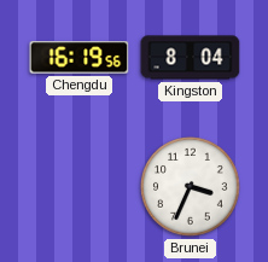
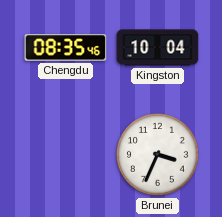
Chengdu: 16:19 -> 08:35
Kingston: 8:04 -> 10:04
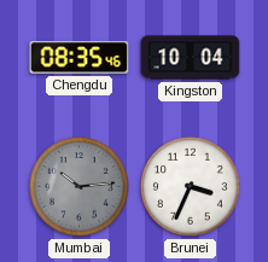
Mumbai: none -> 10:14
